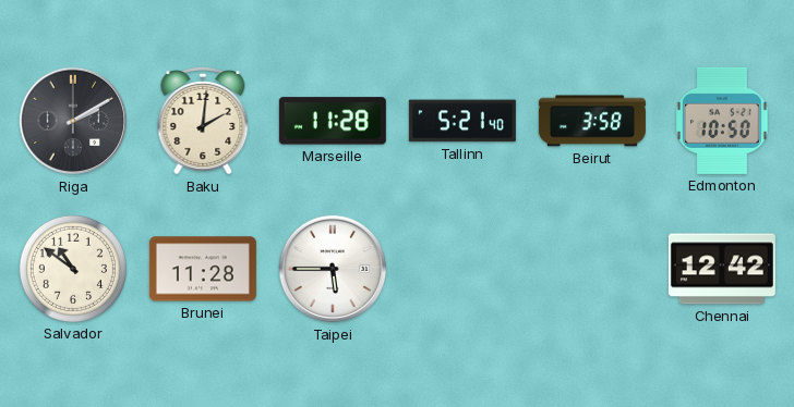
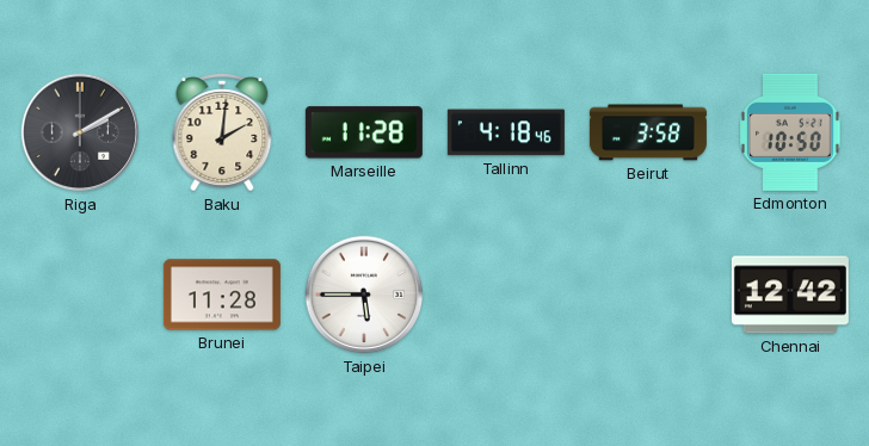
Tallinn: 5:21 -> 4:18
Salvador: 10:51 -> none
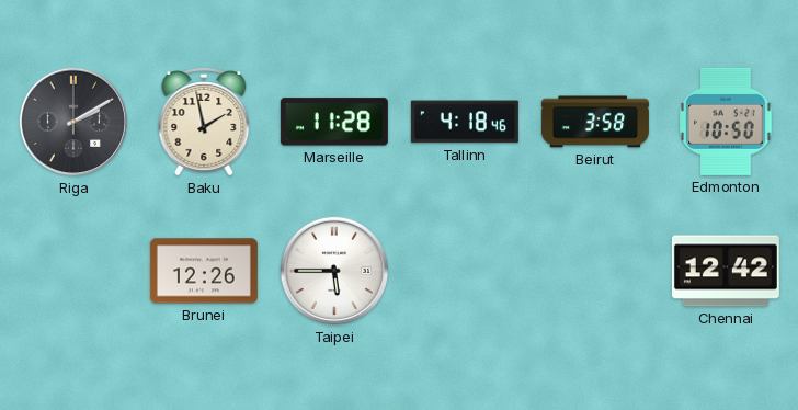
Baku: 2:01 -> 1:58
Brunei: 11:28 -> 12:26
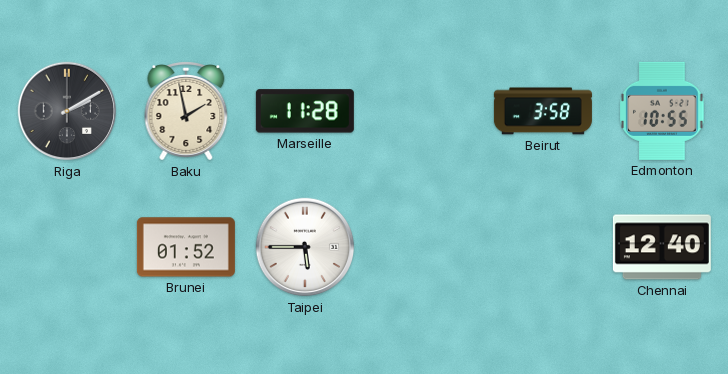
Tallinn: 4:18 -> none
Edmonton: 10:50 -> 10:55
Brunei: 12:26 -> 01:52
Chennai: 12:42 -> 12:40
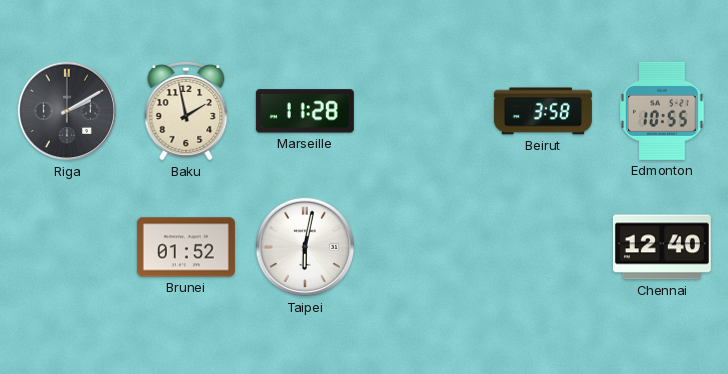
Taipei: 5:45 -> 6:02
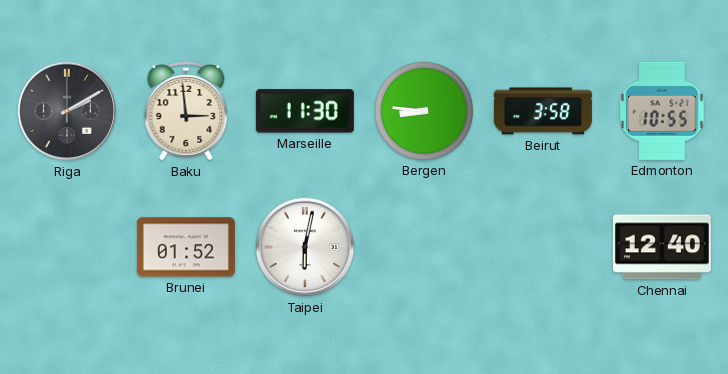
Baku: 1:58 -> 2:59
Marseille: 11:28 -> 11:30
Bergen: none -> 8:46
